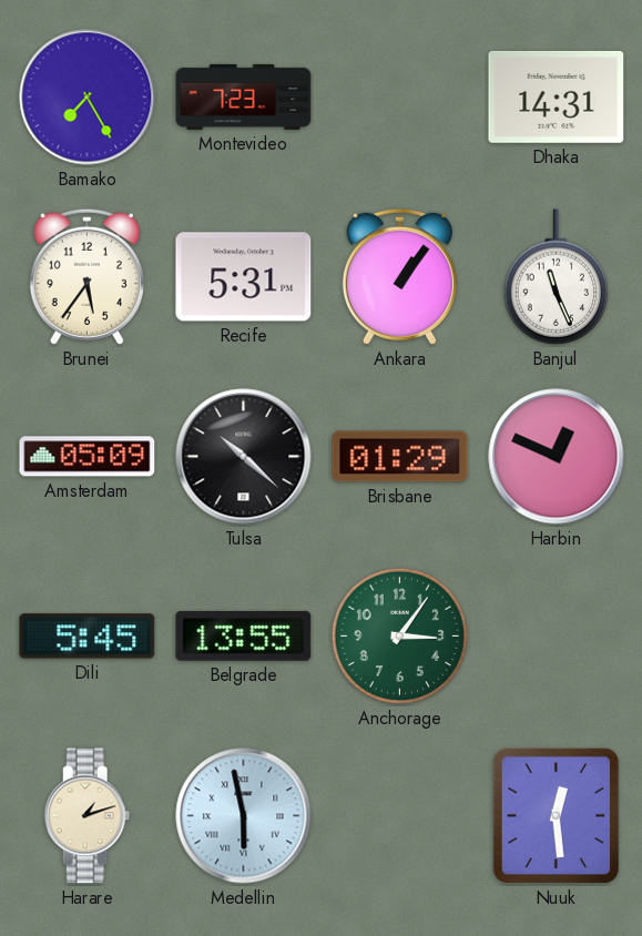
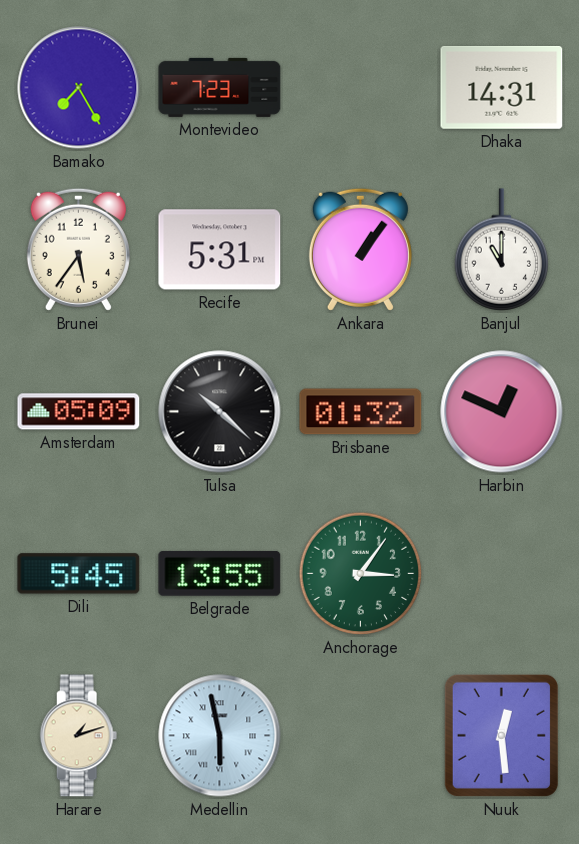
Banjul: 11:26 -> 11:00
Brisbane: 01:29 -> 01:32
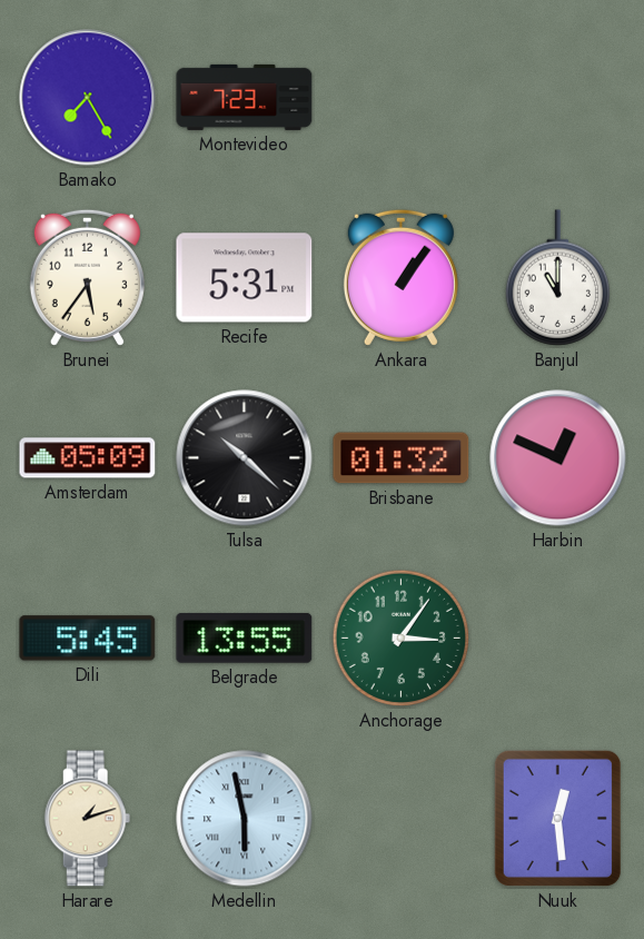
Dhaka: 14:31 -> none
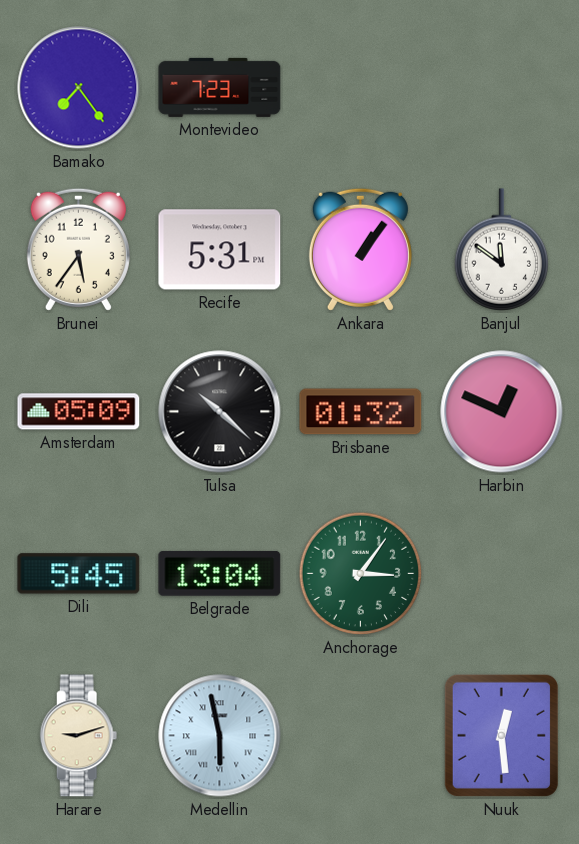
Bamako: 7:25 -> 7:24
Banjul: 11:00 -> 11:51
Belgrade: 13:55 -> 13:04
Harare: 1:12 -> 9:12
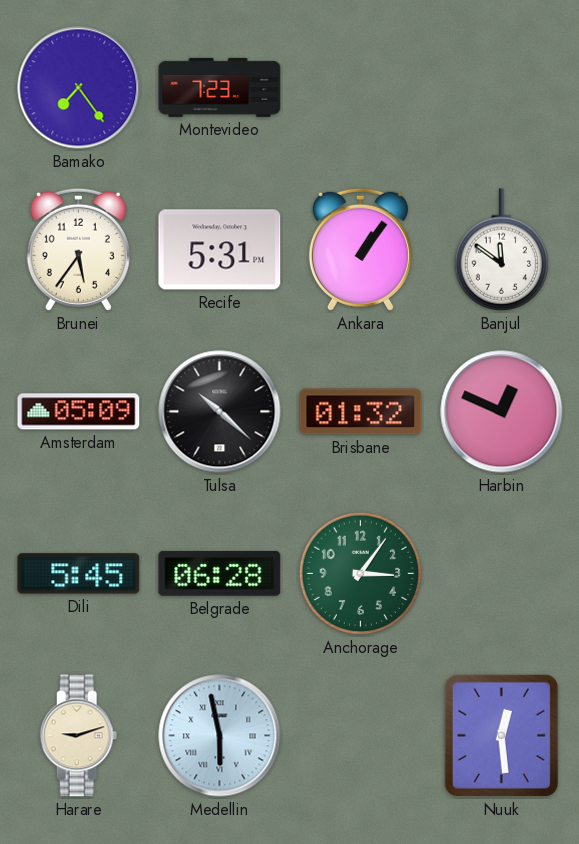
Belgrade: 13:04 -> 06:28
